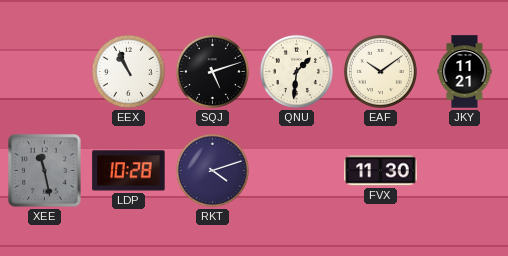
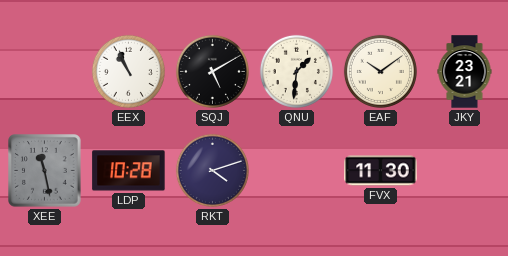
SQJ: 5:12 -> 5:10
JKY: 11:21 -> 23:21
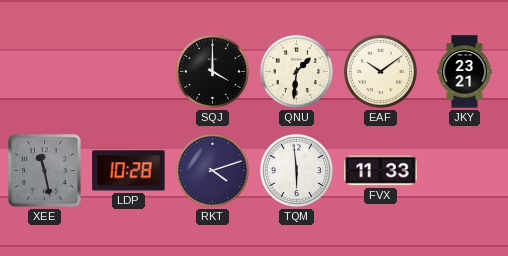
EEX: 10:56 -> none
SQJ: 5:10 -> 4:00
TQM: none -> 5:59
FVX: 11:30 -> 11:33
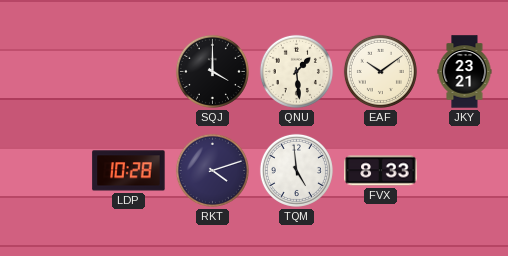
QNU: 1:31 -> 1:29
XEE: 11:28 -> none
TQM: 5:59 -> 4:59
FVX: 11:33 -> 8:33
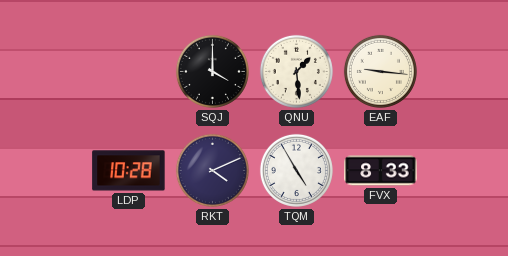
EAF: 10:09 -> 9:16
JKY: 23:21 -> none
RKT: 4:12 -> 4:11
TQM: 4:59 -> 4:55
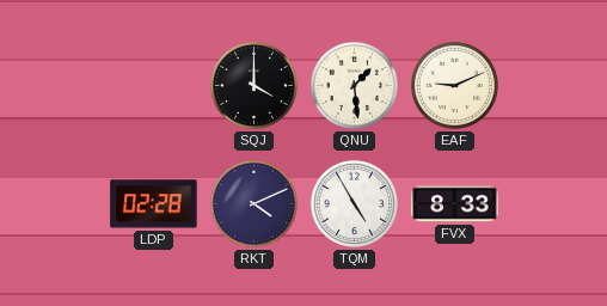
EAF: 9:16 -> 9:11
LDP: 10:28 -> 02:28
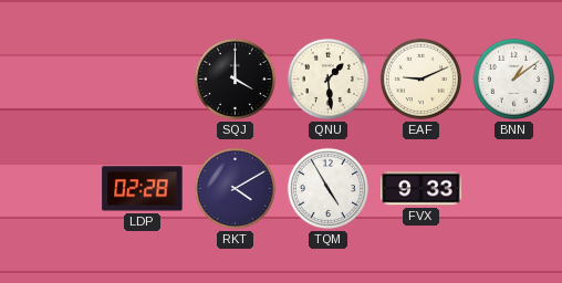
BNN: none -> 1:09
RKT: 4:11 -> 4:10
FVX: 8:33 -> 9:33
